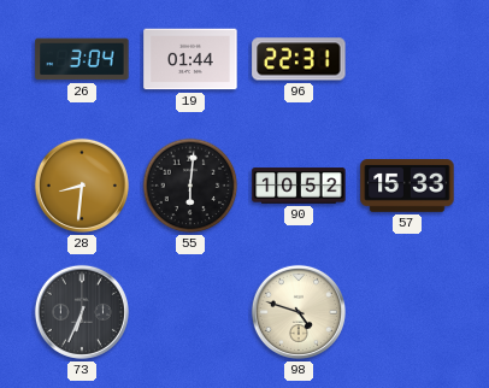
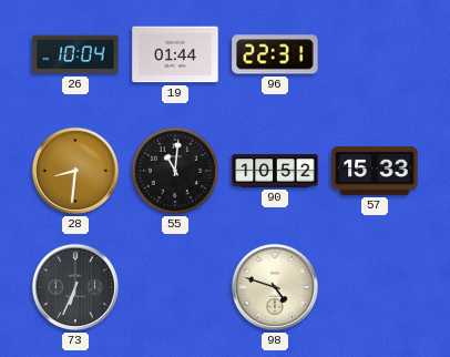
26: 3:04 -> 10:04
55: 6:01 -> 11:01
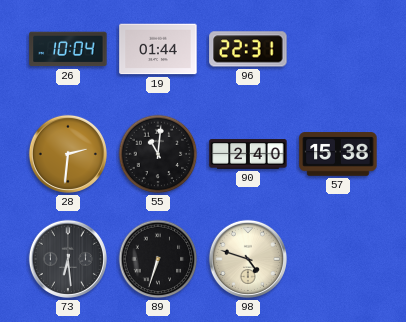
28: 8:31 -> 2:31
90: 10:52 -> 2:40
57: 15:33 -> 15:38
73: 6:34 -> 6:29
89: none -> 6:33
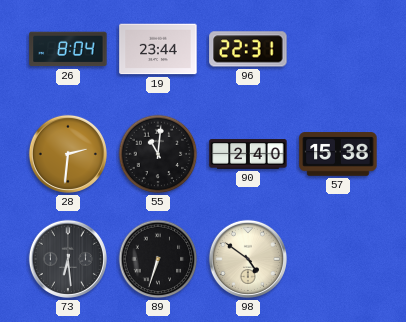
26: 10:04 -> 8:04
19: 01:44 -> 23:44
98: 4:48 -> 4:51
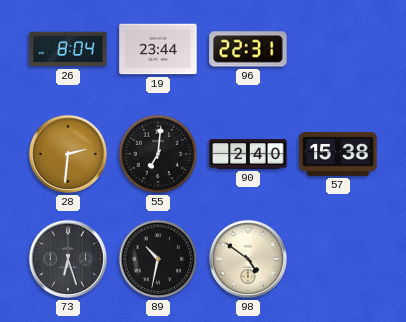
55: 11:01 -> 7:01
73: 6:29 -> 6:27
89: 6:33 -> 10:32
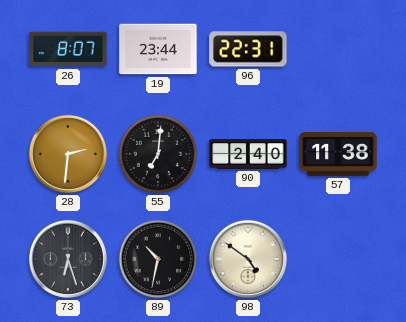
26: 8:04 -> 8:07
57: 15:38 -> 11:38
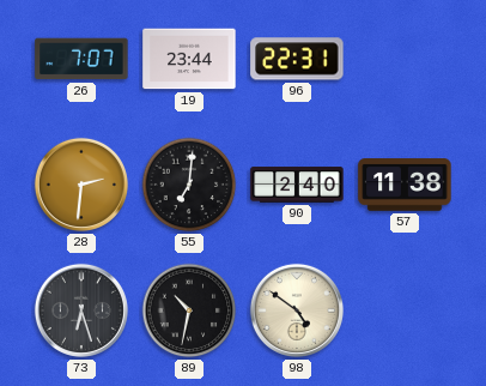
26: 8:07 -> 7:07
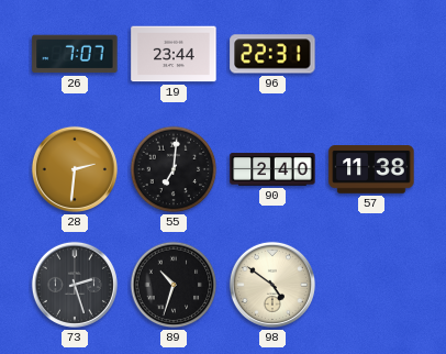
73: 6:27 -> 2:27
89: 10:32 -> 10:33
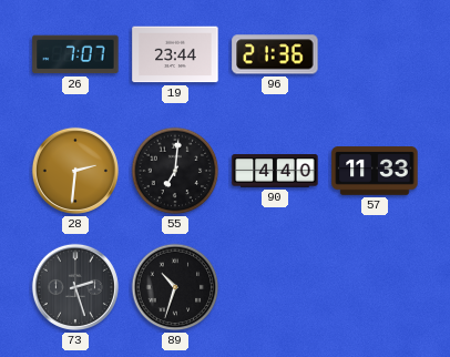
96: 22:31 -> 21:36
90: 2:40 -> 4:40
57: 11:38 -> 11:33
98: 4:51 -> none
